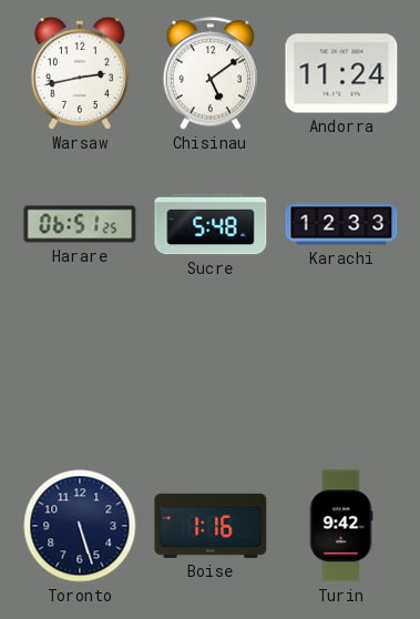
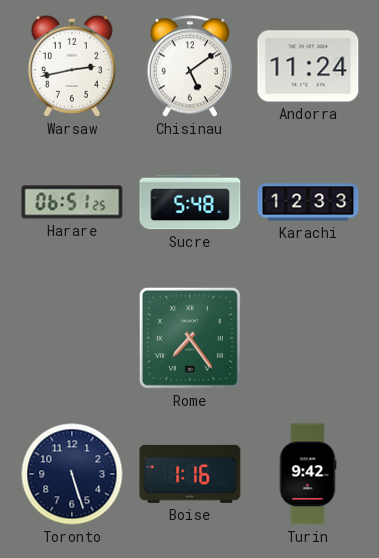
Rome: none -> 7:24
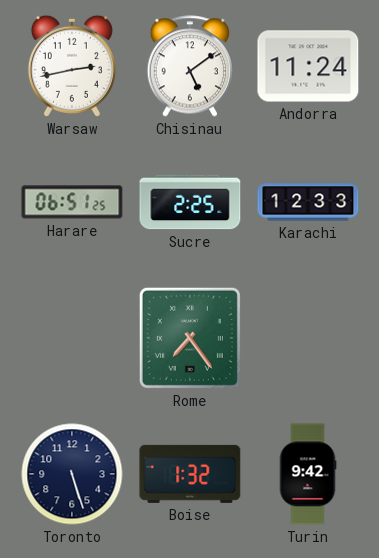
Sucre: 5:48 -> 2:25
Boise: 1:16 -> 1:32
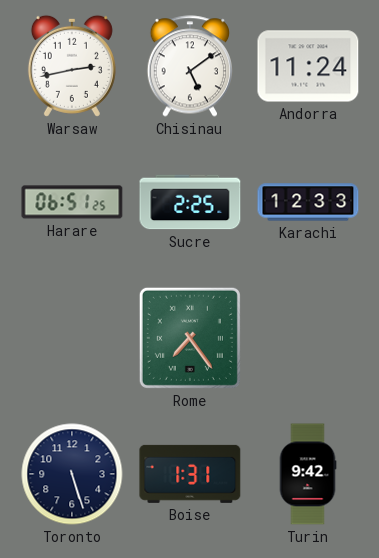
Boise: 1:32 -> 1:31
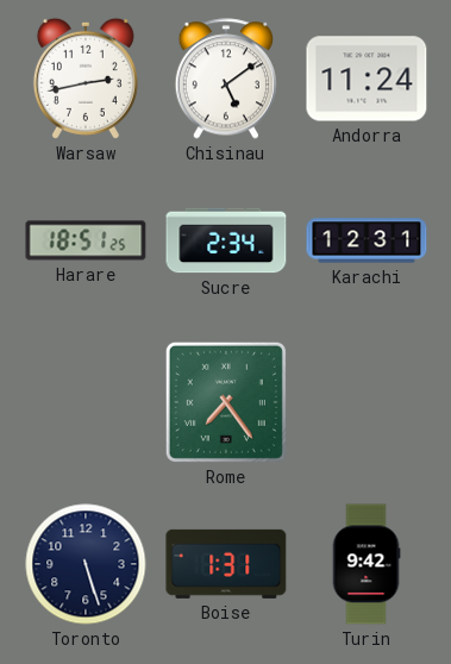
Harare: 06:51 -> 18:51
Sucre: 2:25 -> 2:34
Karachi: 12:33 -> 12:31
